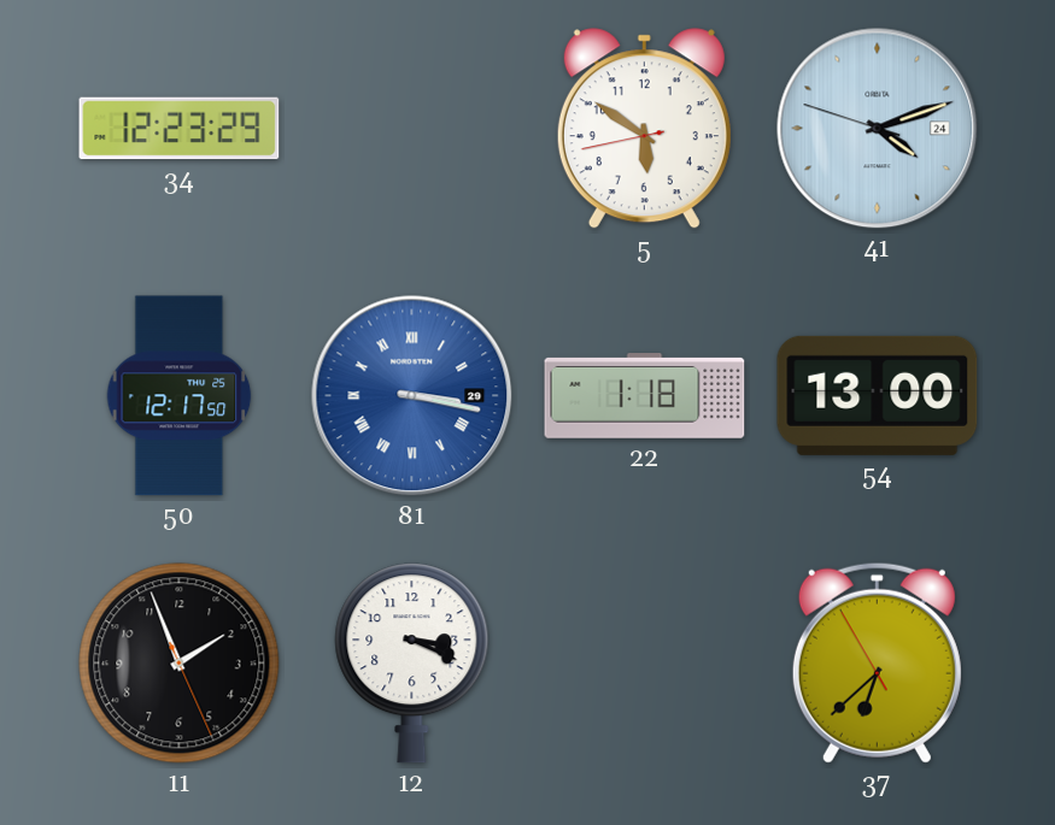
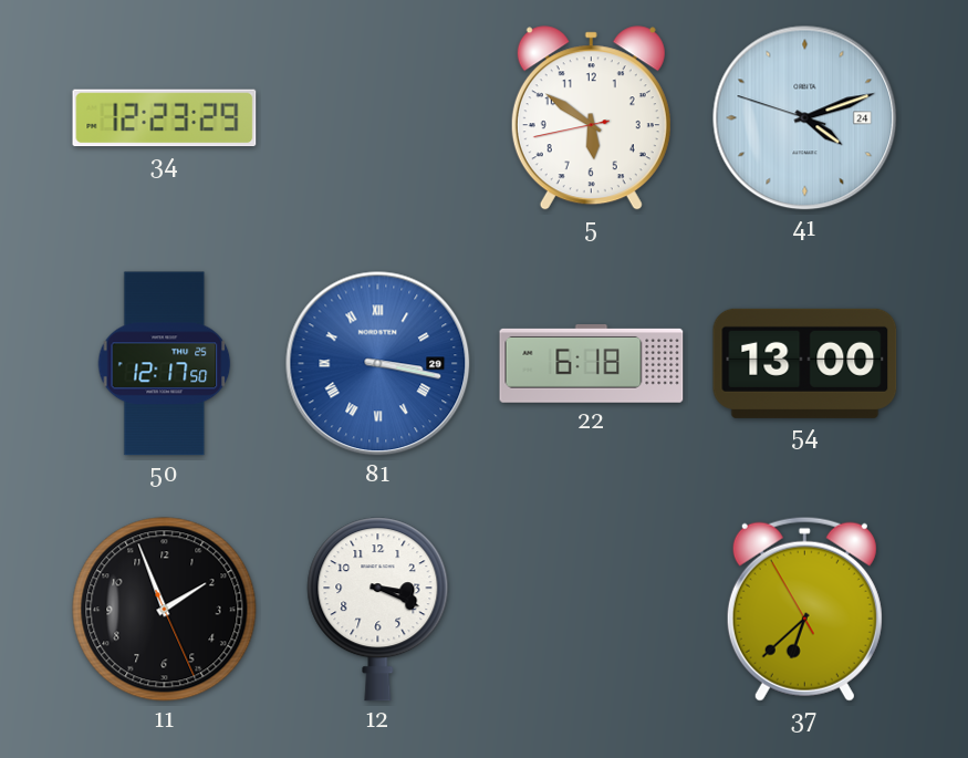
22: 1:18 -> 6:18
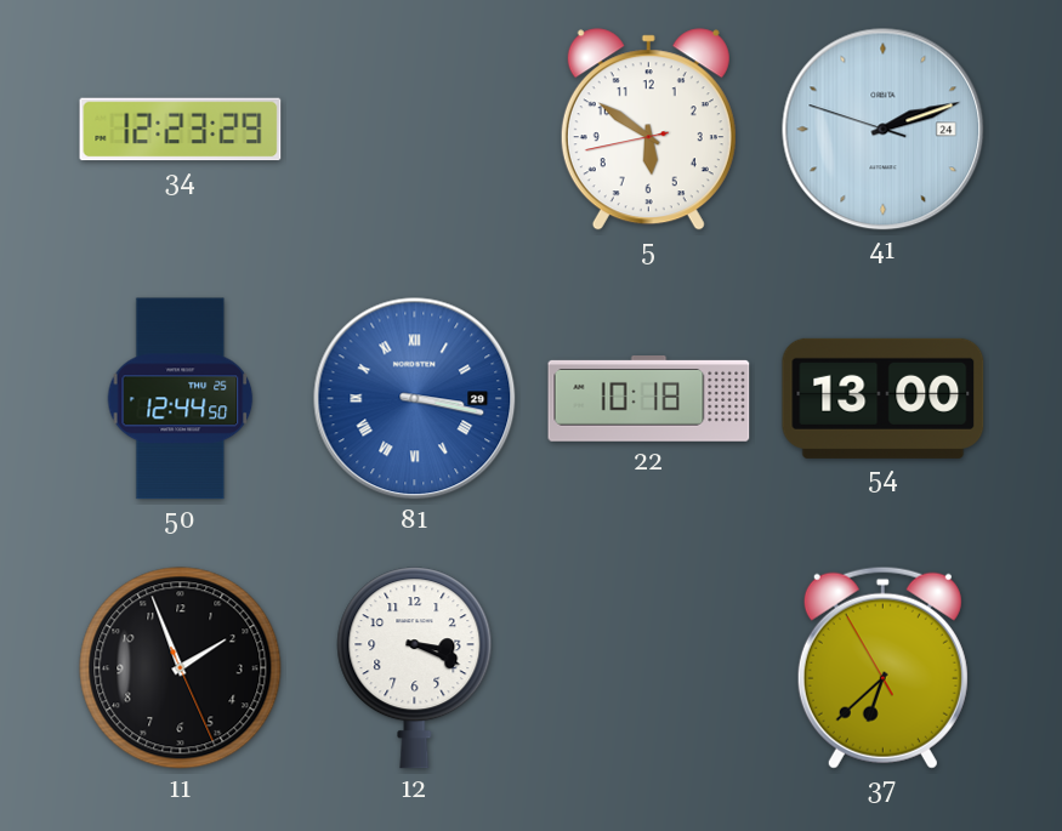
41: 4:11 -> 2:11
50: 12:17 -> 12:44
22: 6:18 -> 10:18
